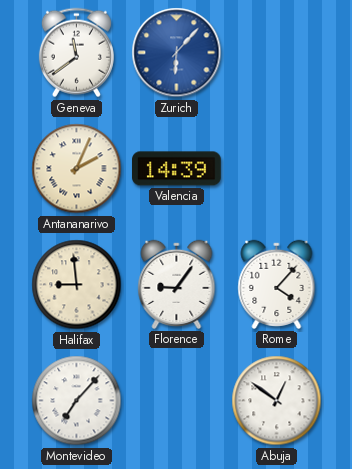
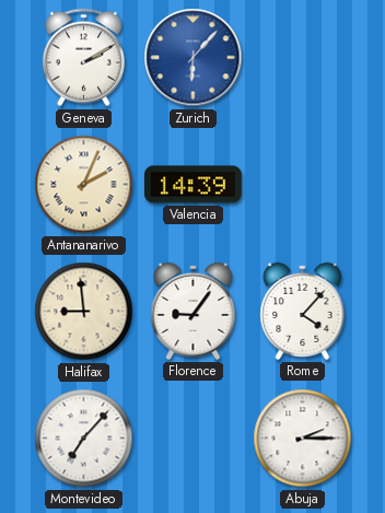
Geneva: 11:39 -> 2:10
Abuja: 12:51 -> 2:15
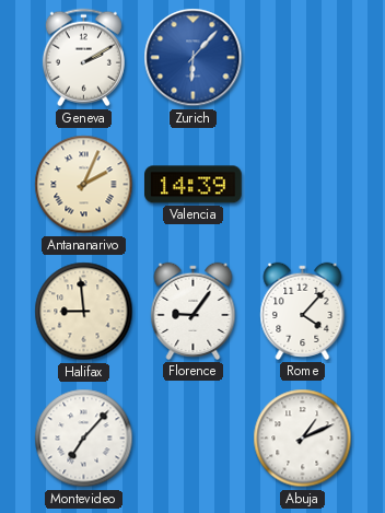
Abuja: 2:15 -> 1:11
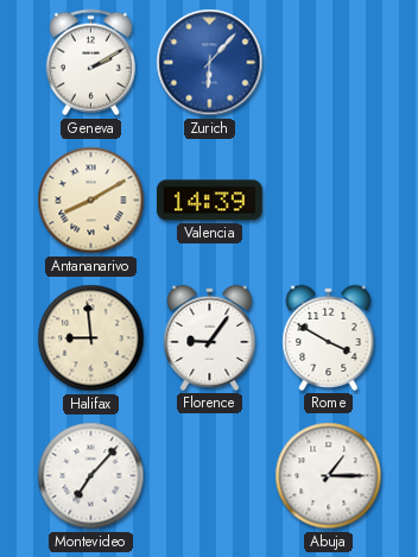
Antananarivo: 2:04 -> 8:10
Rome: 4:07 -> 3:50
Abuja: 1:11 -> 1:15
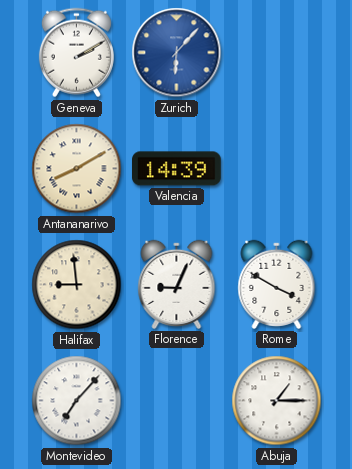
Florence: 9:06 -> 9:04
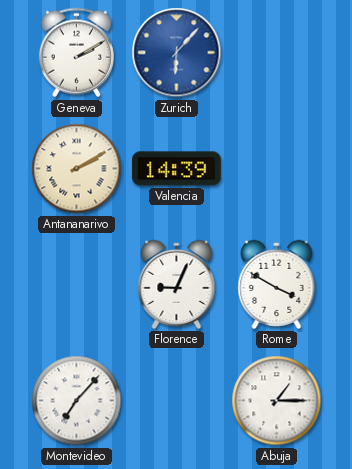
Antananarivo: 8:10 -> 2:10
Halifax: 8:59 -> none
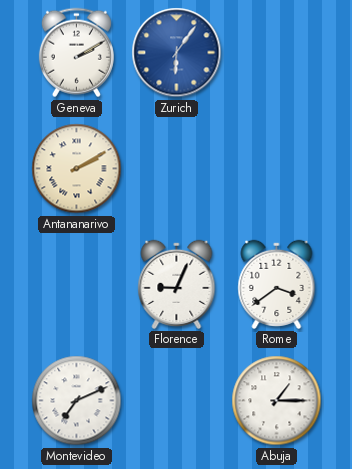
Zurich: 6:07 -> 6:06
Valencia: 14:39 -> none
Rome: 3:50 -> 3:39
Montevideo: 7:07 -> 7:11
